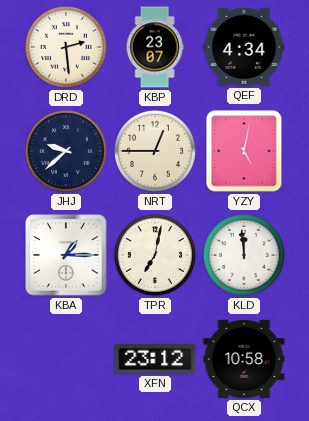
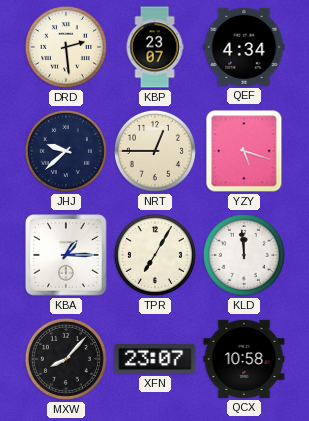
YZY: 5:02 -> 5:18
TPR: 7:02 -> 7:05
MXW: none -> 8:07
XFN: 23:12 -> 23:07
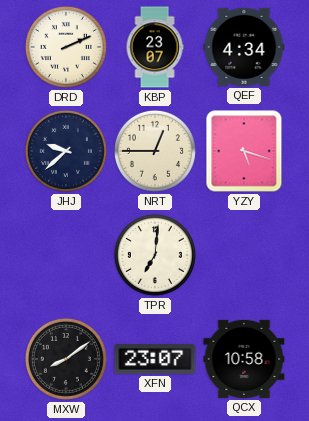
DRD: 2:29 -> 2:11
KBA: 1:15 -> none
TPR: 7:05 -> 7:01
KLD: 11:59 -> none
MXW: 8:07 -> 8:09
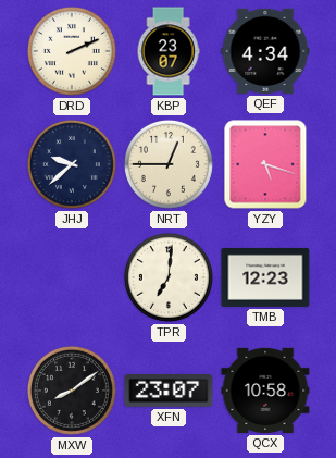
TMB: none -> 12:23
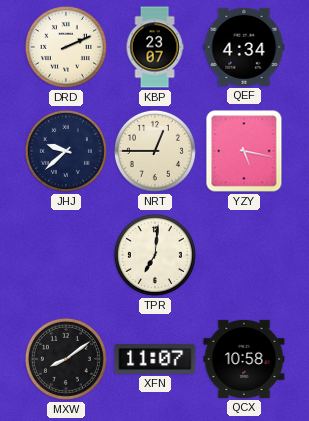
YZY: 5:18 -> 5:17
TMB: 12:23 -> none
XFN: 23:07 -> 11:07
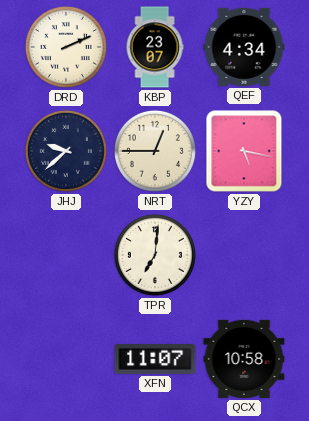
MXW: 8:09 -> none
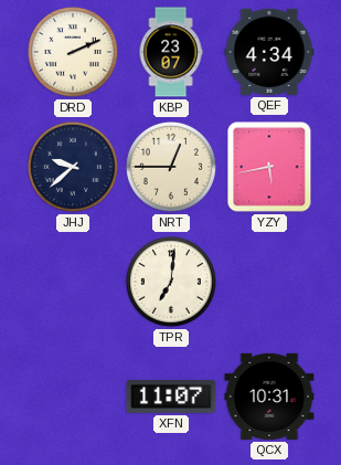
YZY: 5:17 -> 5:43
QCX: 10:58 -> 10:31
